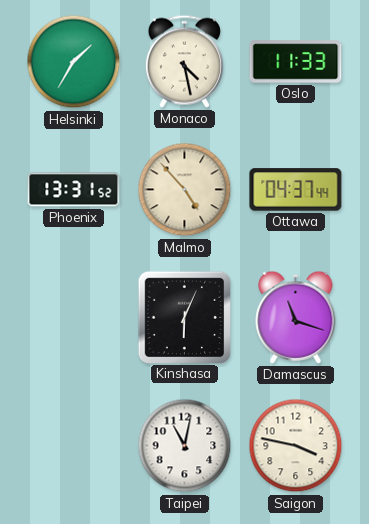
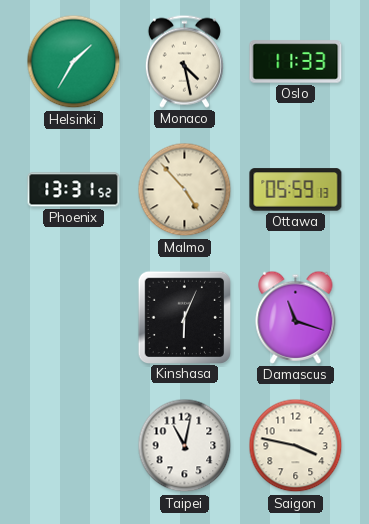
Ottawa: 04:37 -> 05:59
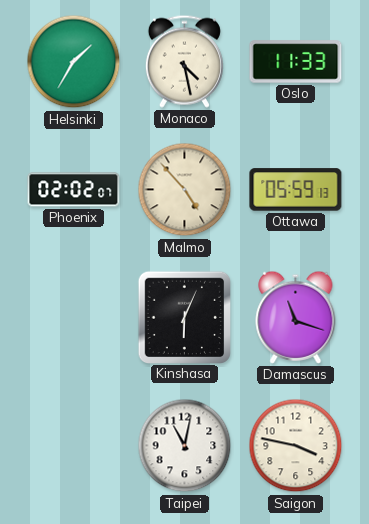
Phoenix: 13:31 -> 02:02
